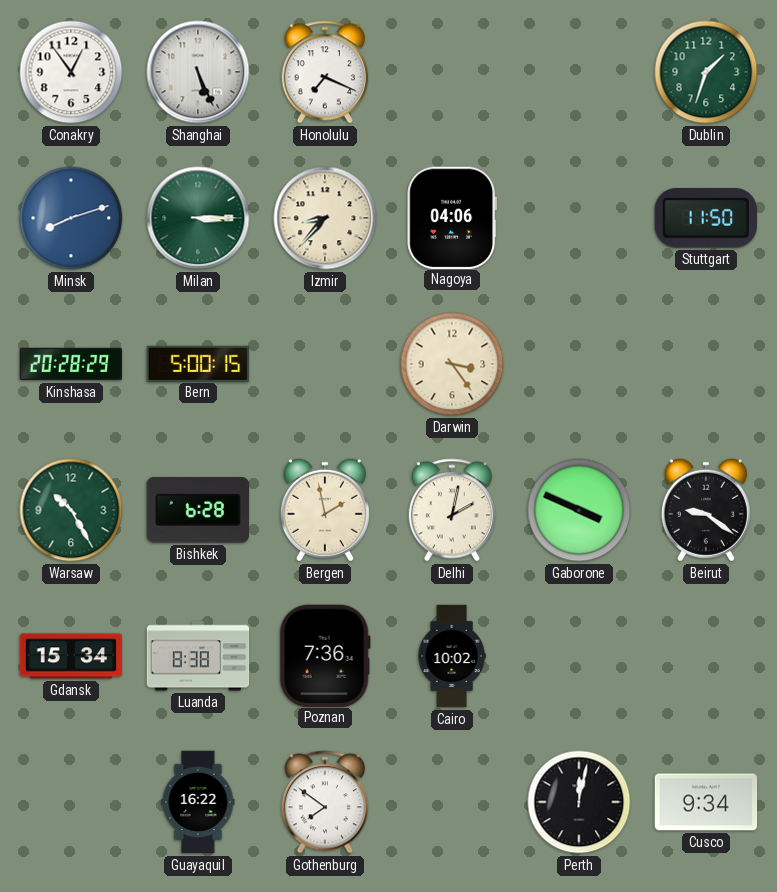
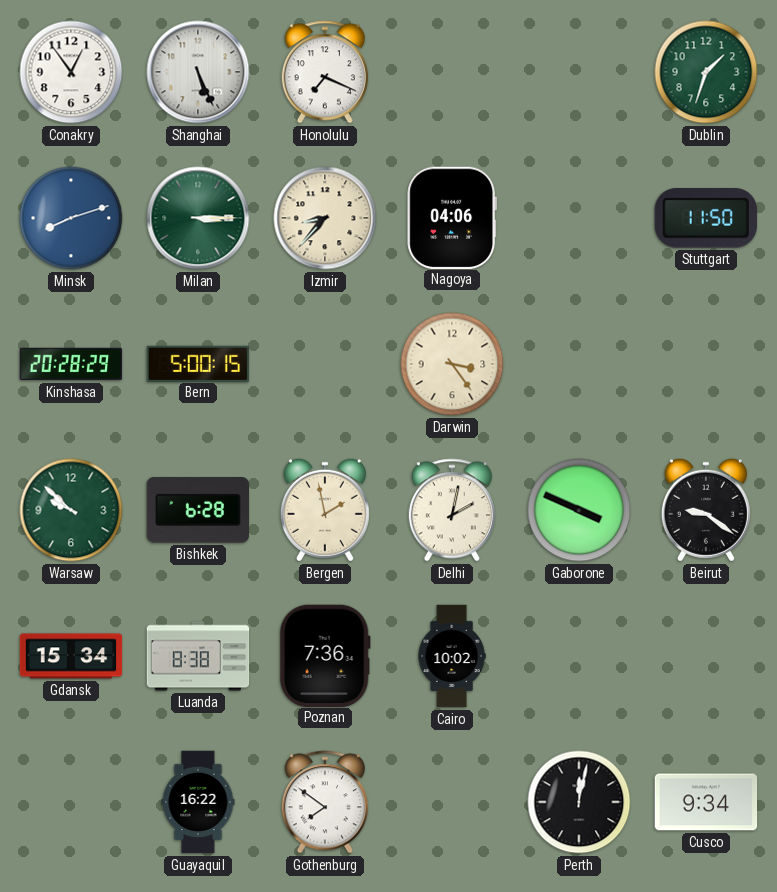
Warsaw: 10:25 -> 9:52
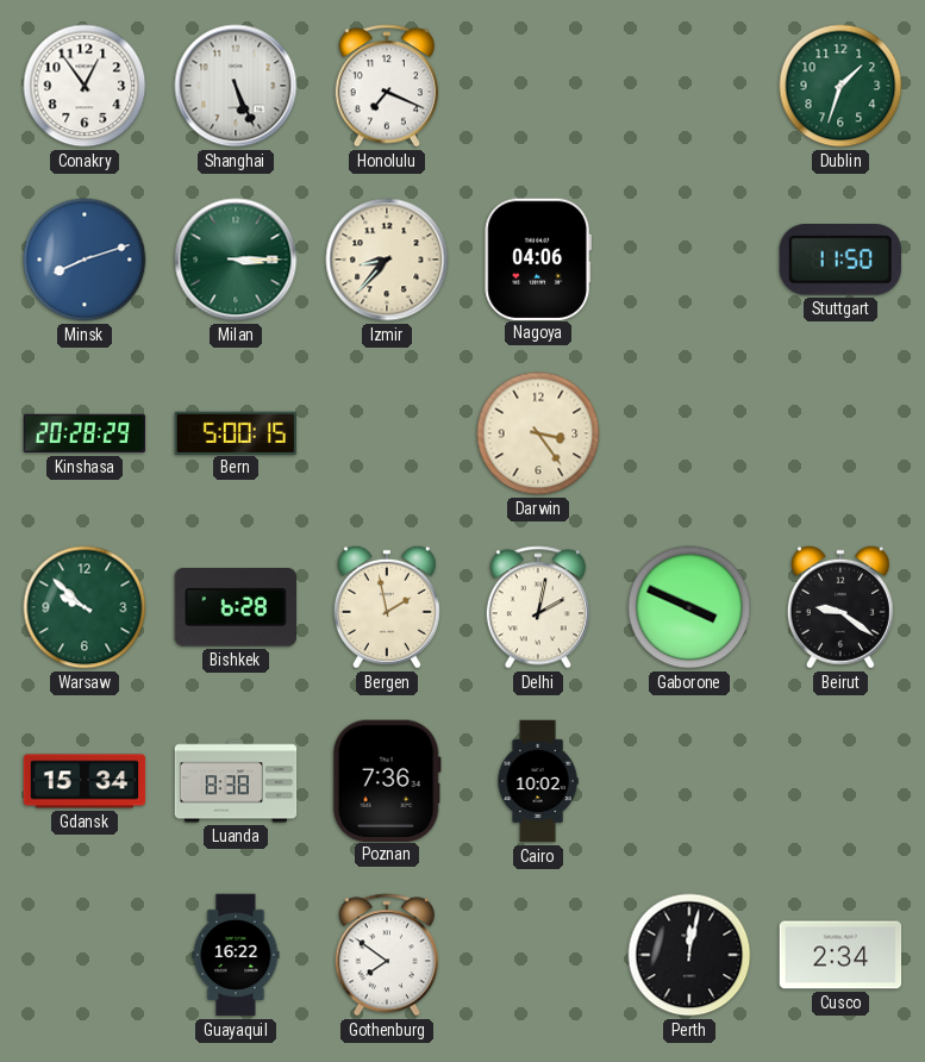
Cusco: 9:34 -> 2:34
